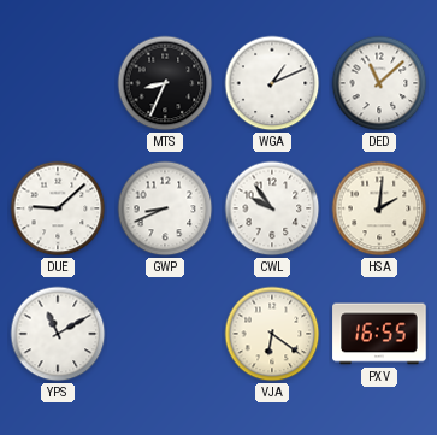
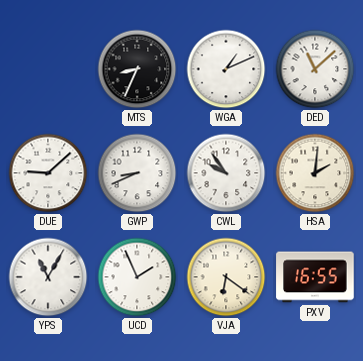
YPS: 11:10 -> 11:05
UCD: none -> 1:56
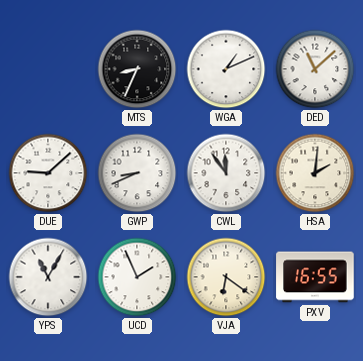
CWL: 9:54 -> 11:54
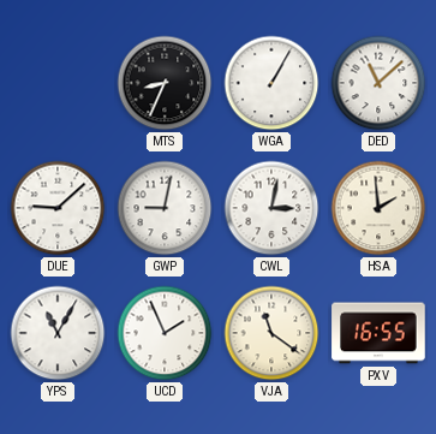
WGA: 1:11 -> 1:05
GWP: 8:41 -> 9:02
CWL: 11:54 -> 3:02
HSA: 2:01 -> 1:59
VJA: 6:21 -> 11:21
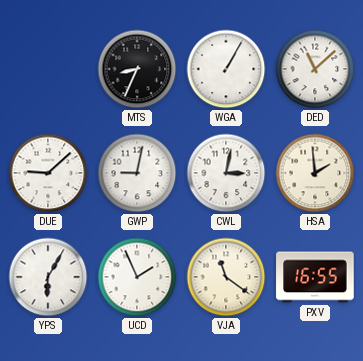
YPS: 11:05 -> 6:05
